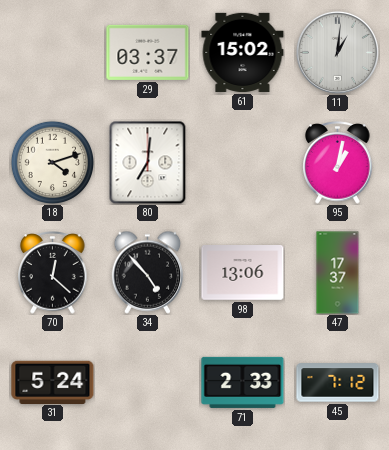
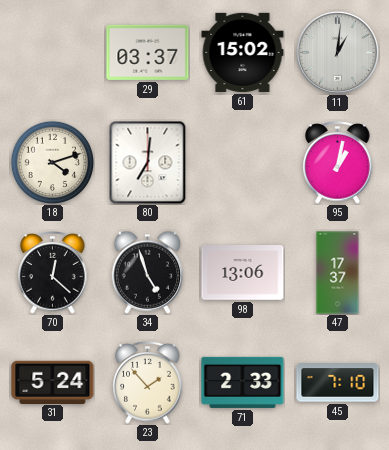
34: 4:53 -> 4:57
23: none -> 1:53
45: 7:12 -> 7:10
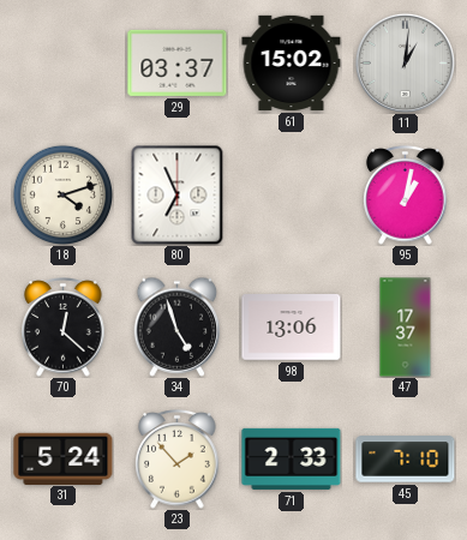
80: 7:01 -> 6:56
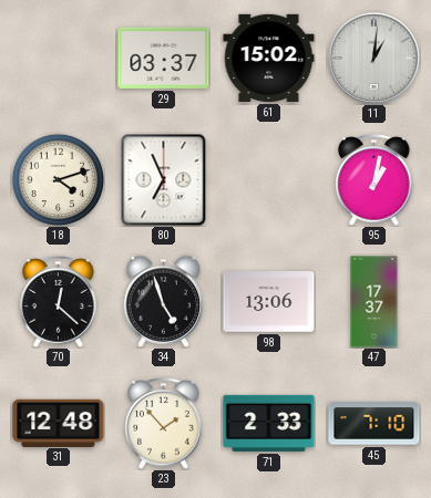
31: 5:24 -> 12:48
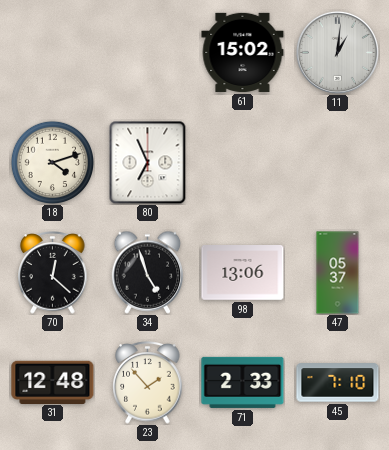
29: 03:37 -> none
95: 1:02 -> none
47: 17:37 -> 05:37
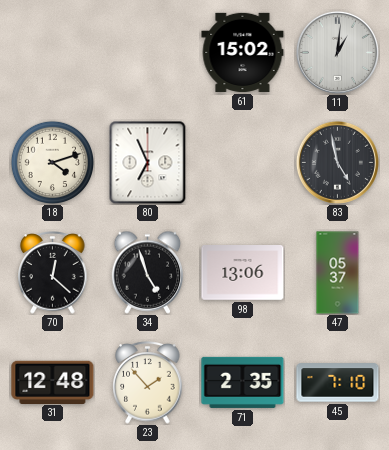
83: none -> 4:58
71: 2:33 -> 2:35
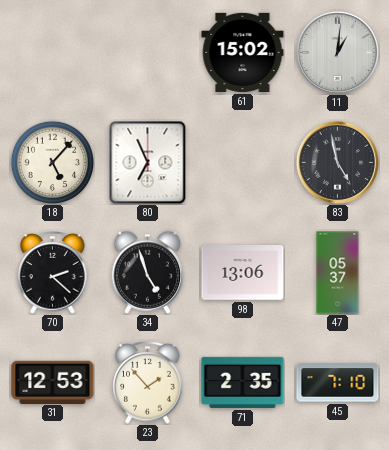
18: 4:12 -> 5:07
70: 12:22 -> 2:22
31: 12:48 -> 12:53
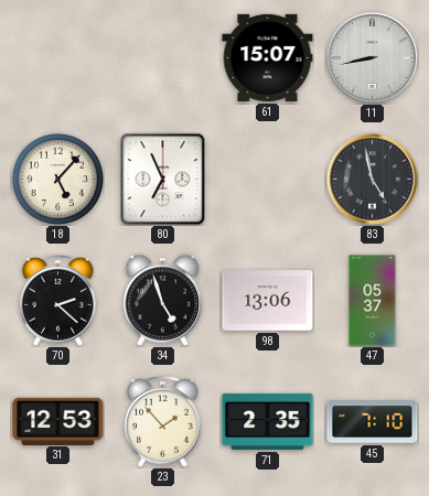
61: 15:02 -> 15:07
11: 1:01 -> 8:43
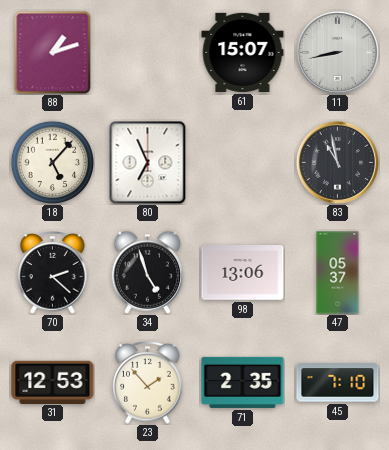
88: none -> 1:12
83: 4:58 -> 10:58
